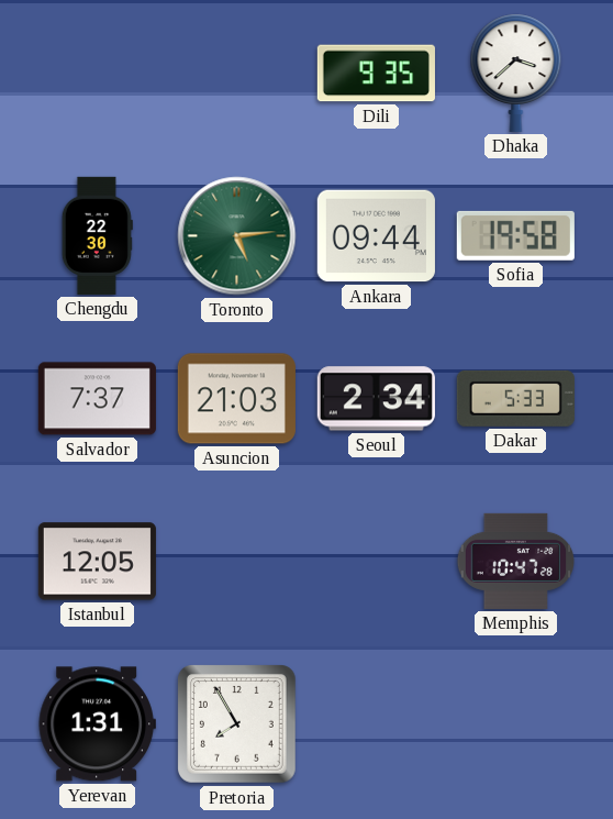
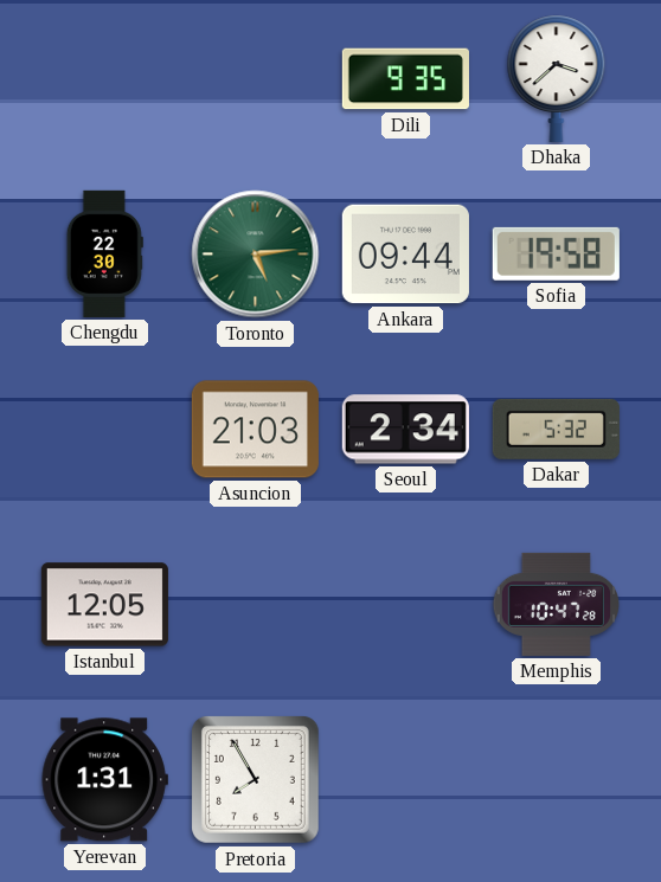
Salvador: 7:37 -> none
Dakar: 5:33 -> 5:32
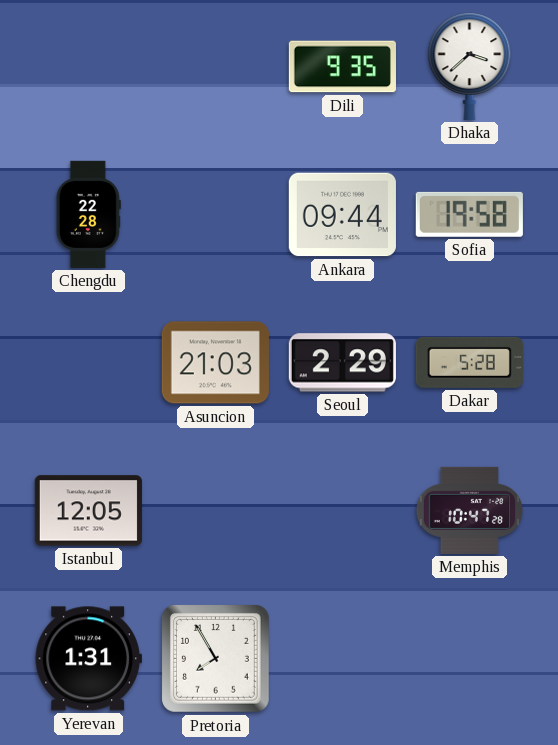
Chengdu: 22:30 -> 22:28
Toronto: 5:14 -> none
Seoul: 2:34 -> 2:29
Dakar: 5:32 -> 5:28
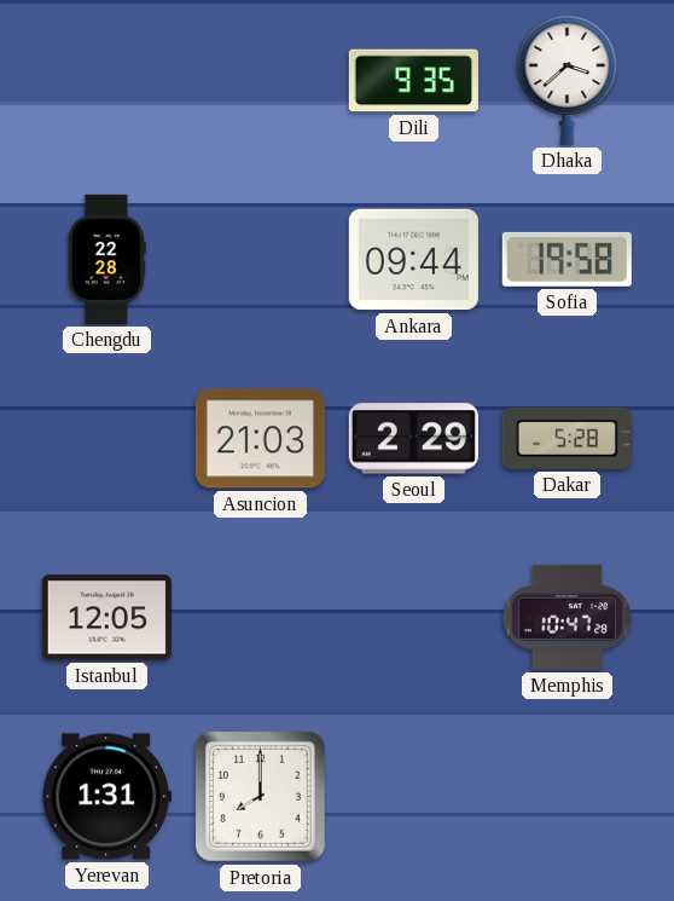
Pretoria: 7:55 -> 8:00
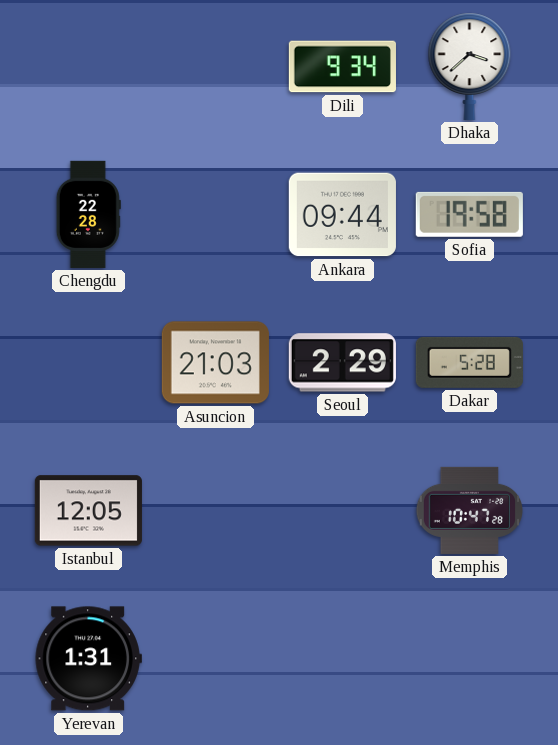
Dili: 9:35 -> 9:34
Pretoria: 8:00 -> none
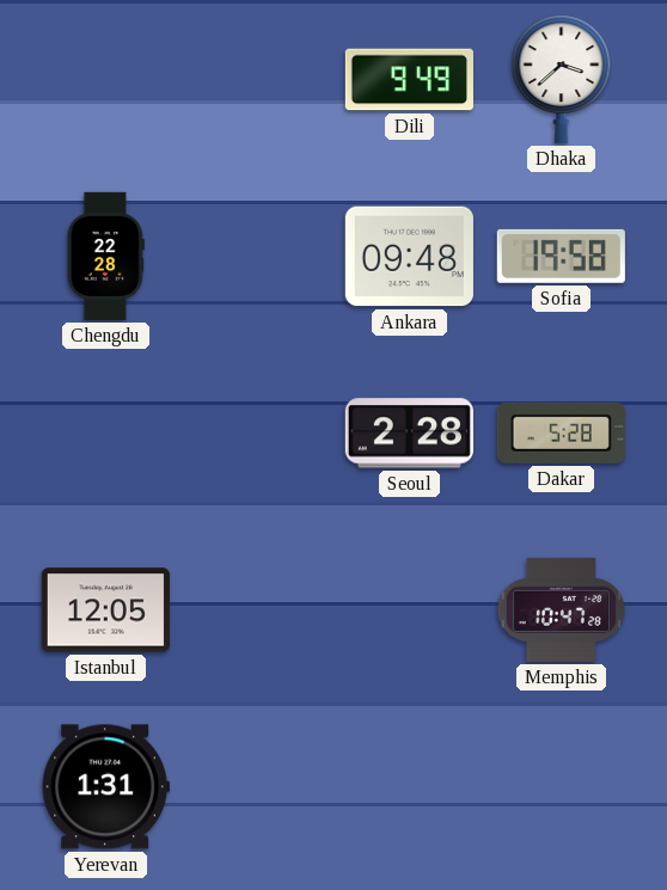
Dili: 9:34 -> 9:49
Ankara: 09:44 -> 09:48
Asuncion: 21:03 -> none
Seoul: 2:29 -> 2:28
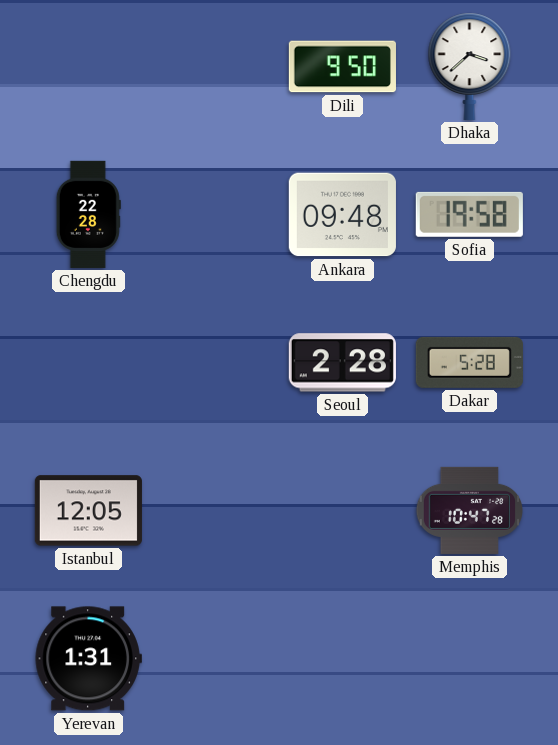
Dili: 9:49 -> 9:50
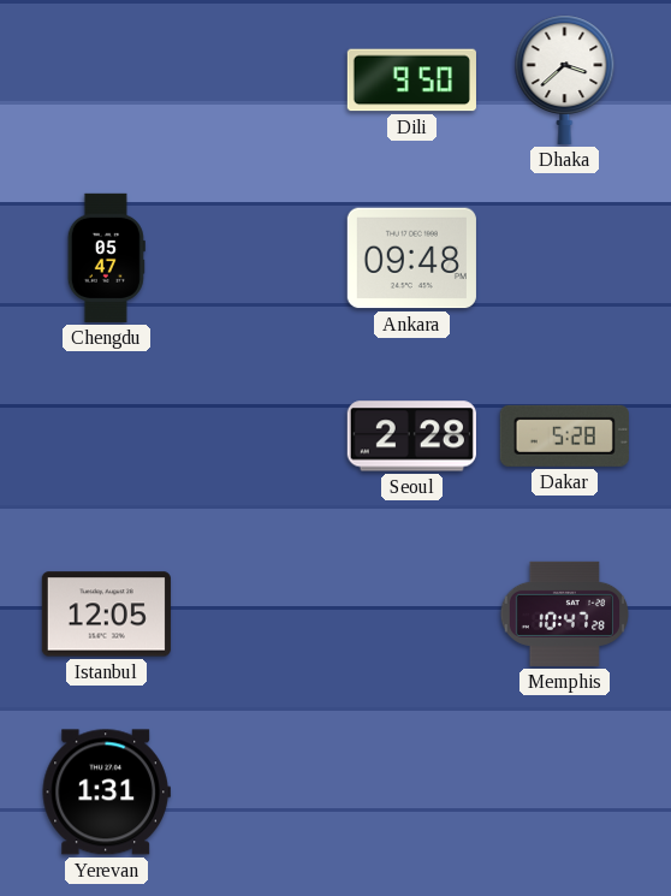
Chengdu: 22:28 -> 05:47
Sofia: 19:58 -> none
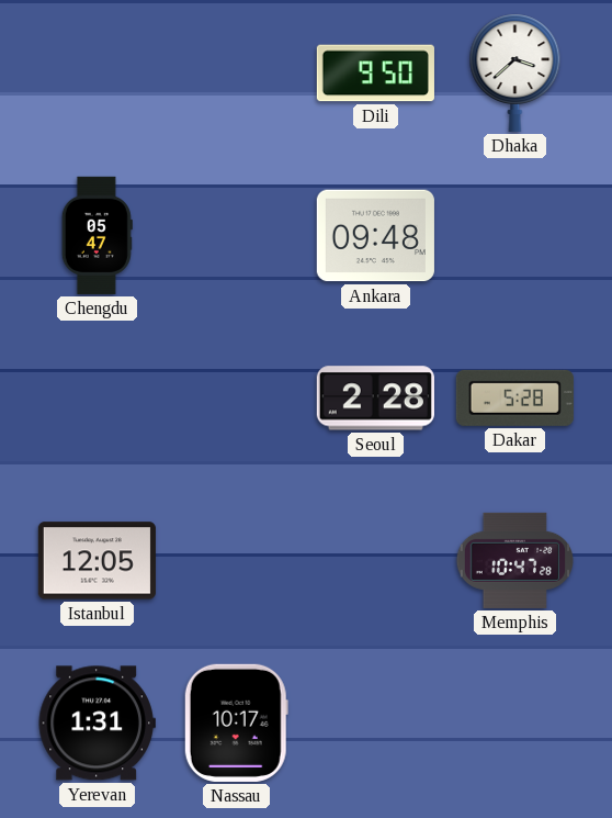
Nassau: none -> 10:17
